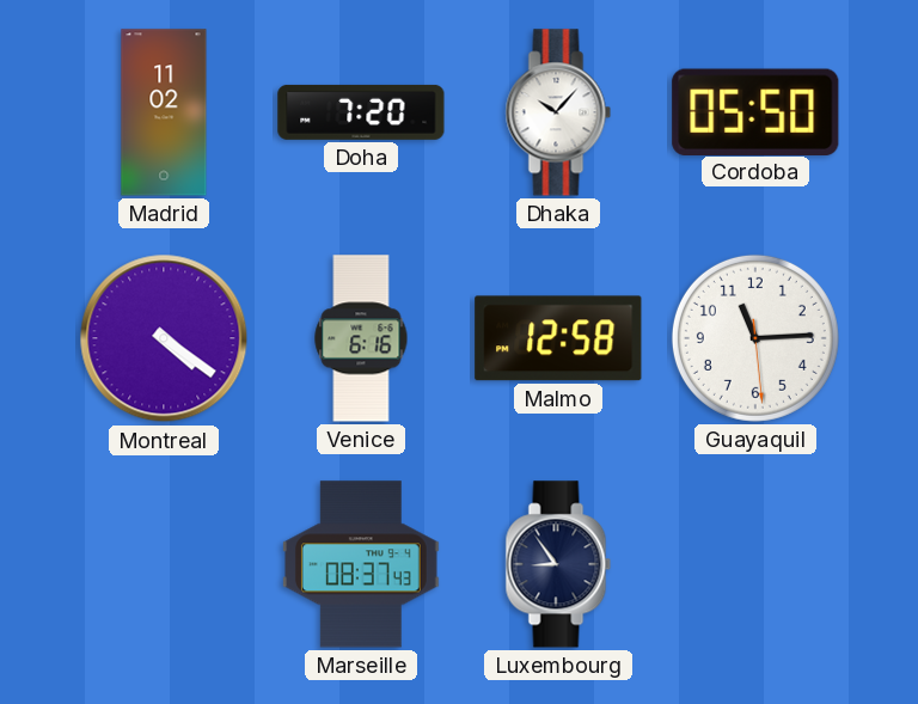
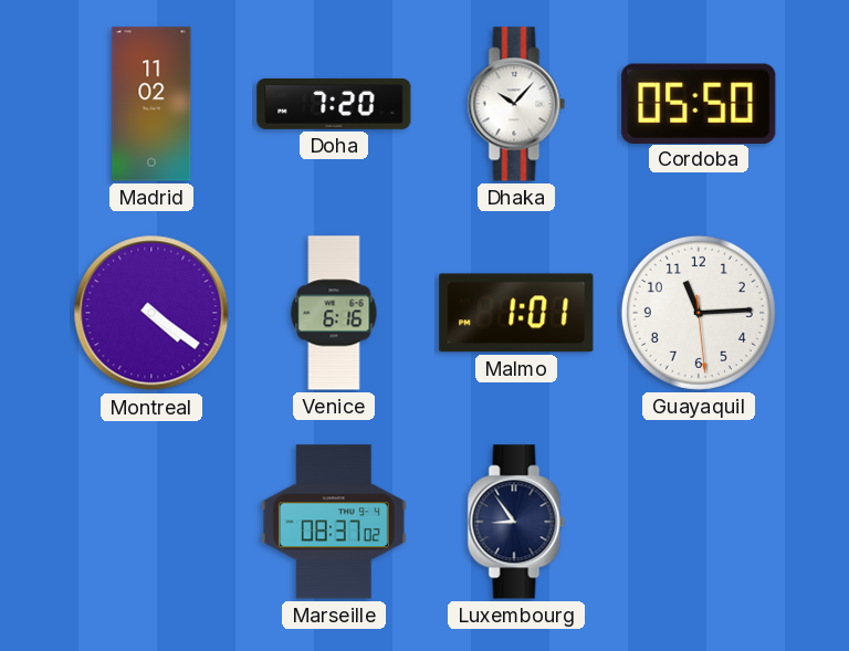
Malmo: 12:58 -> 1:01
Marseille: 08:37:43 -> 08:37:02
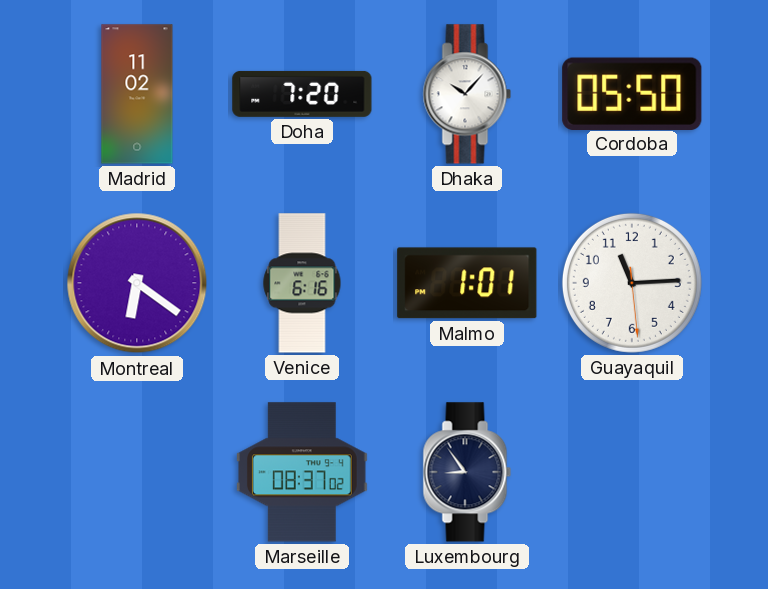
Montreal: 4:21 -> 6:21
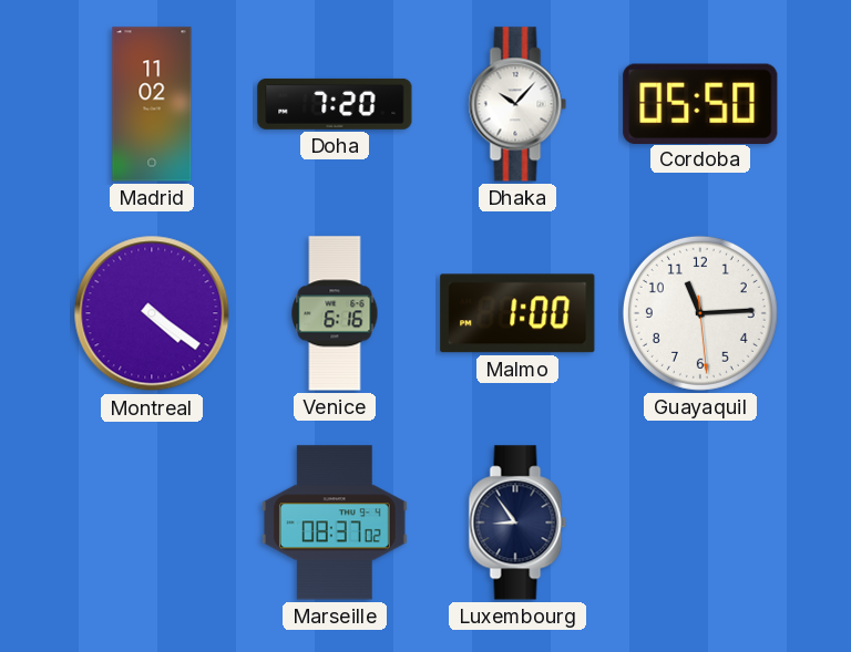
Montreal: 6:21 -> 4:21
Malmo: 1:01 -> 1:00
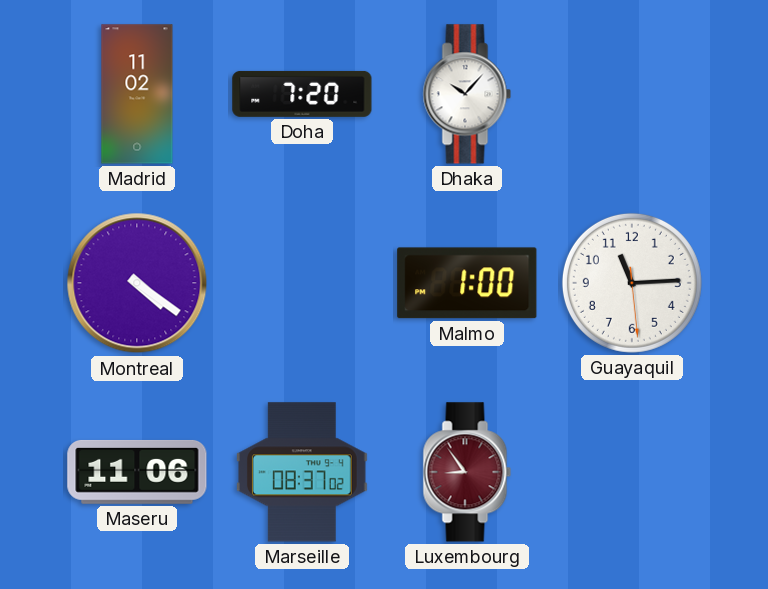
Cordoba: 05:50 -> none
Venice: 6:16 -> none
Maseru: none -> 11:06
Luxembourg dial: navy -> burgundy
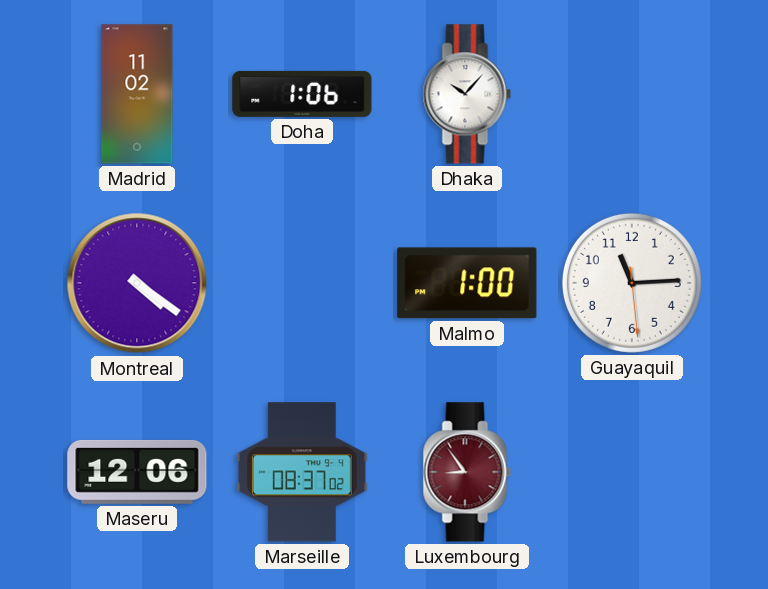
Doha: 7:20 -> 1:06
Maseru: 11:06 -> 12:06
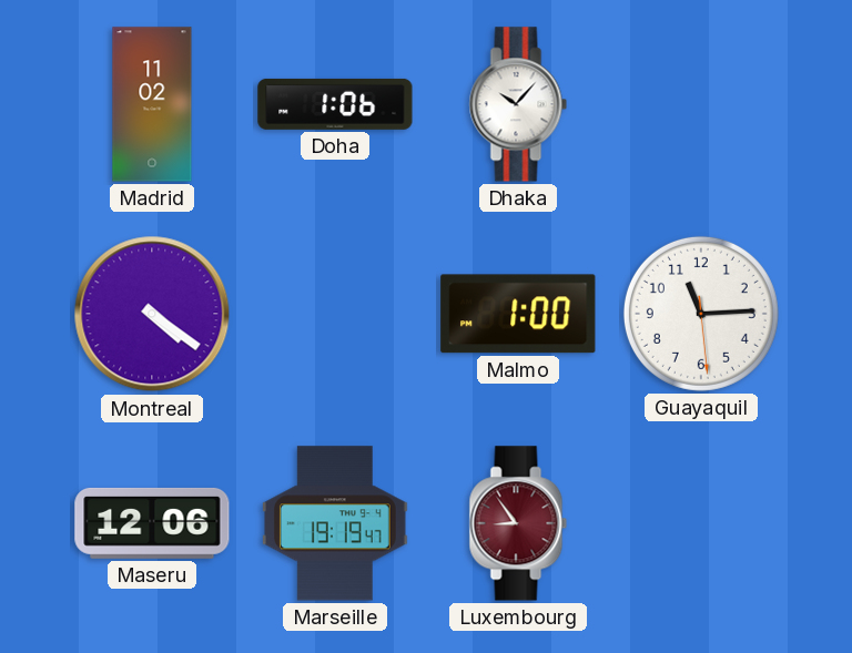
Marseille: 08:37 -> 19:19
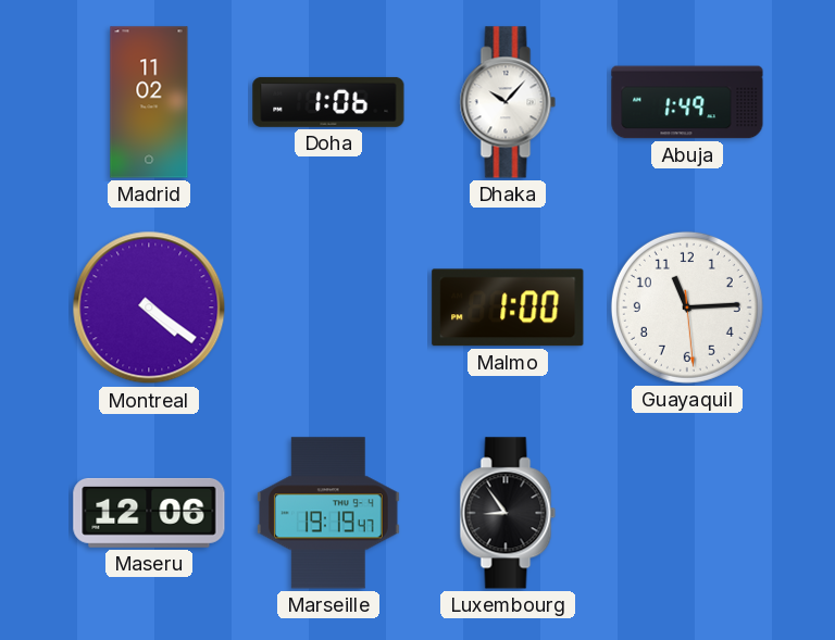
Abuja: none -> 1:49
Luxembourg dial: burgundy -> black
